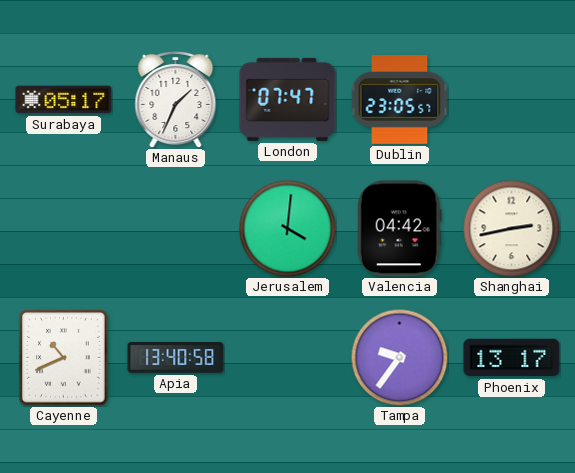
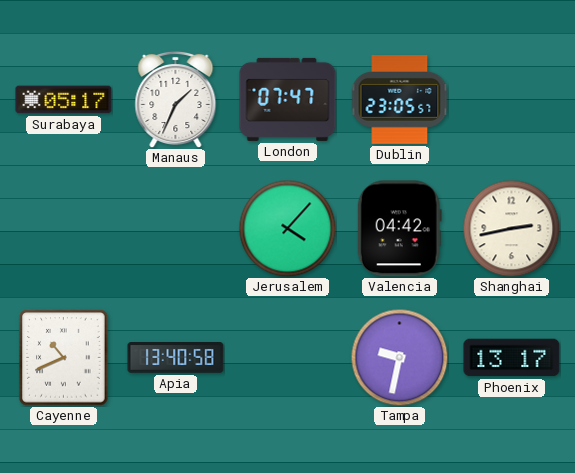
Jerusalem: 4:01 -> 4:07
Tampa: 9:36 -> 9:32
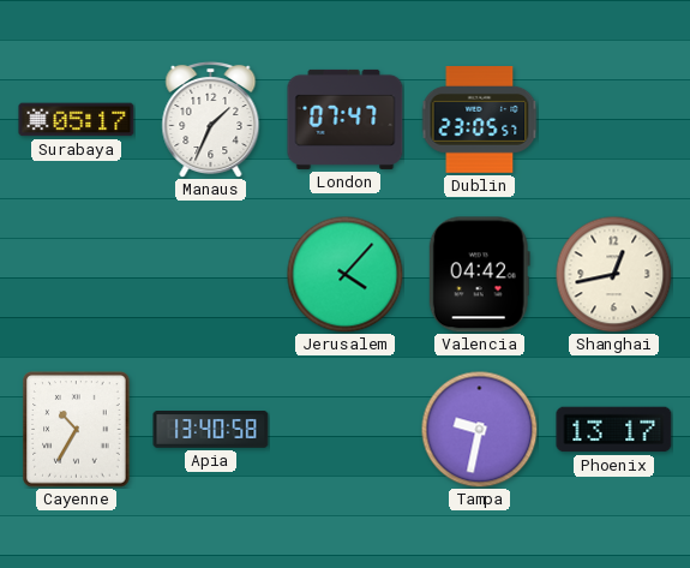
Shanghai: 2:43 -> 12:43
Cayenne: 10:41 -> 10:35
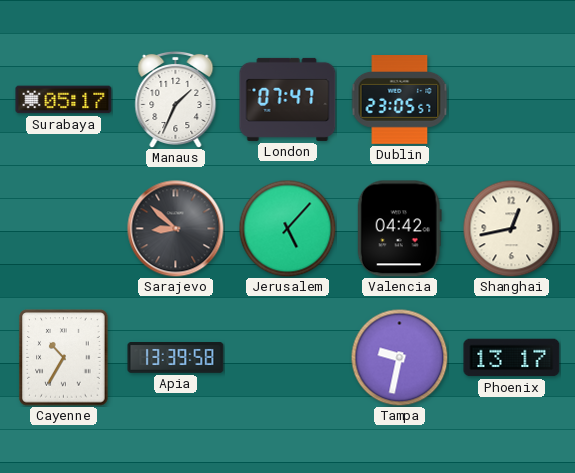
Sarajevo: none -> 8:52
Jerusalem: 4:07 -> 5:07
Apia: 13:40 -> 13:39
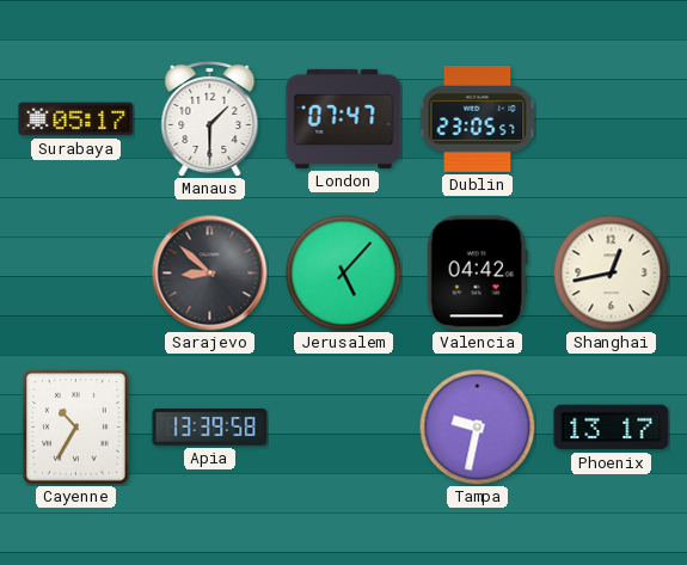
Manaus: 1:34 -> 1:30
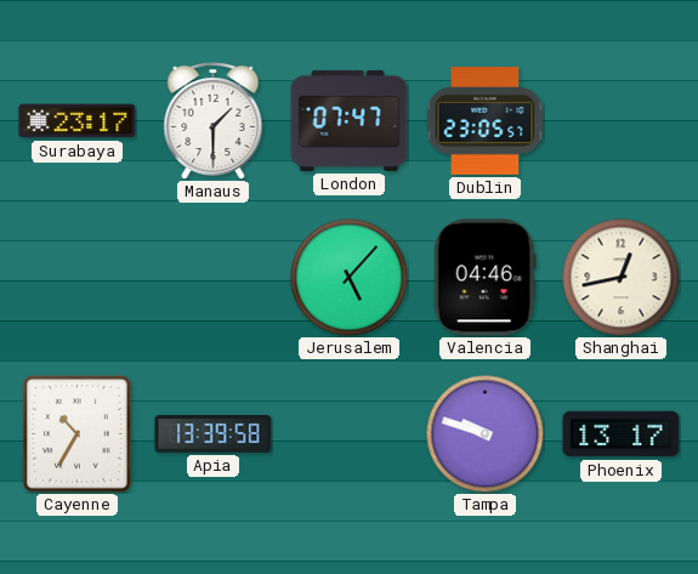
Surabaya: 05:17 -> 23:17
Sarajevo: 8:52 -> none
Valencia: 04:42 -> 04:46
Tampa: 9:32 -> 9:48
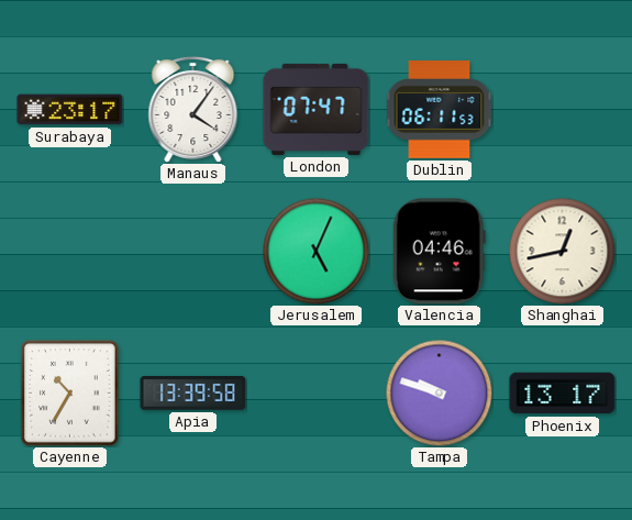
Manaus: 1:30 -> 4:06
Dublin: 23:05 -> 06:11
Jerusalem: 5:07 -> 5:04
